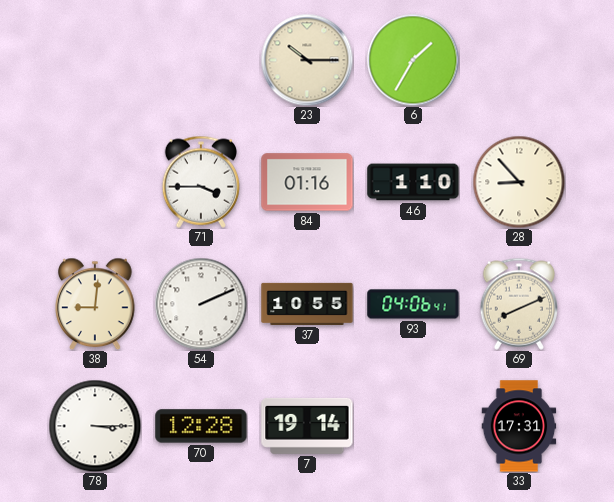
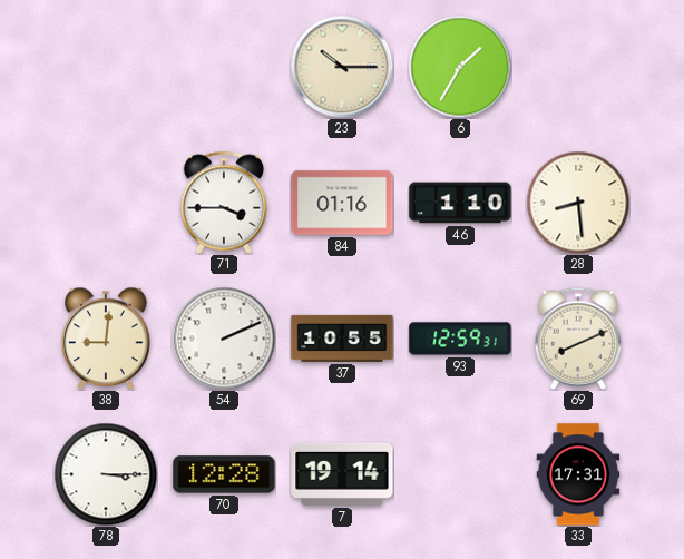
28: 8:53 -> 8:29
93: 04:06 -> 12:59
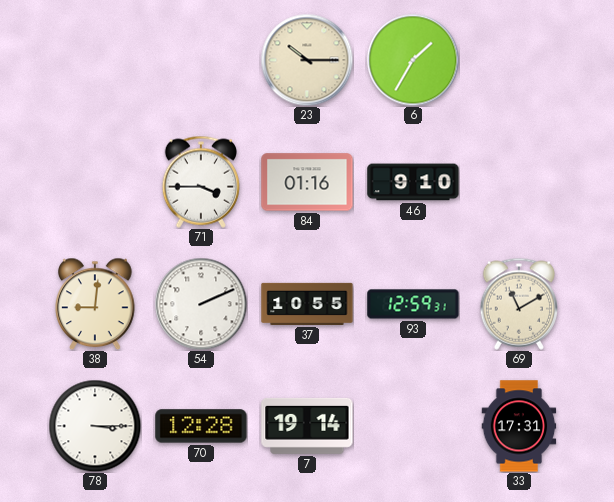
46: 1:10 -> 9:10
28: 8:29 -> none
69: 8:11 -> 11:10
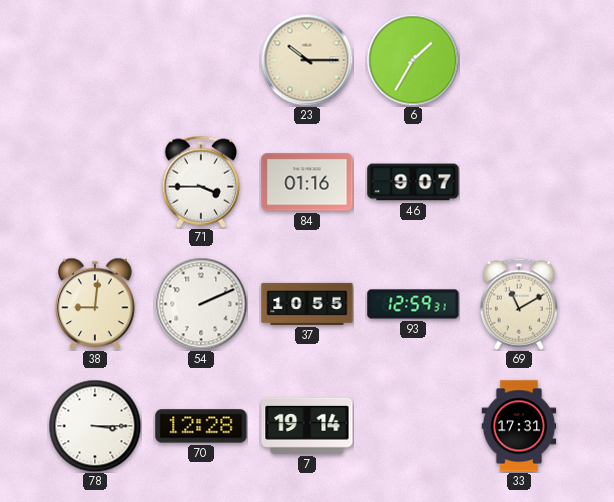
46: 9:10 -> 9:07
